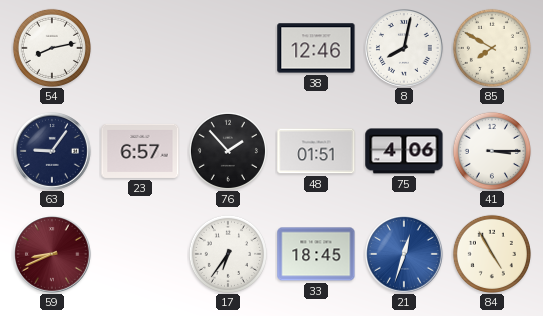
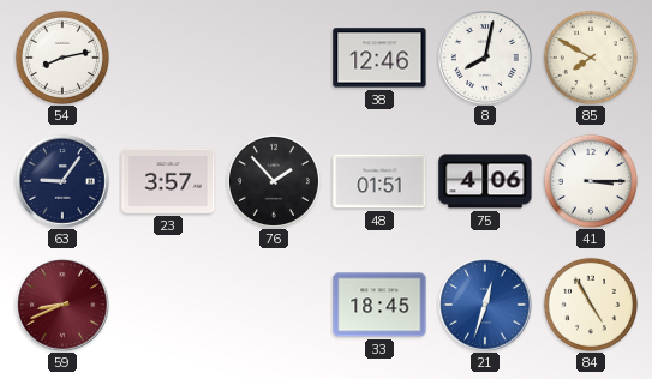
23: 6:57 -> 3:57
17: 6:36 -> none
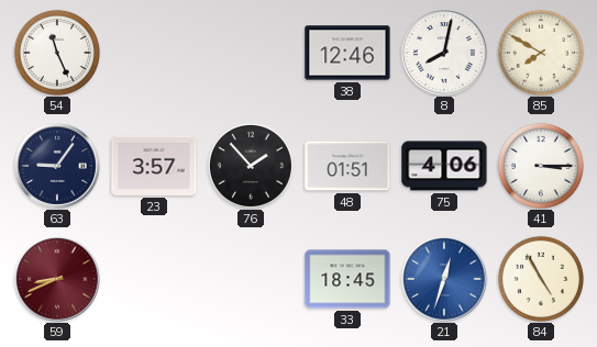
54: 8:13 -> 11:26
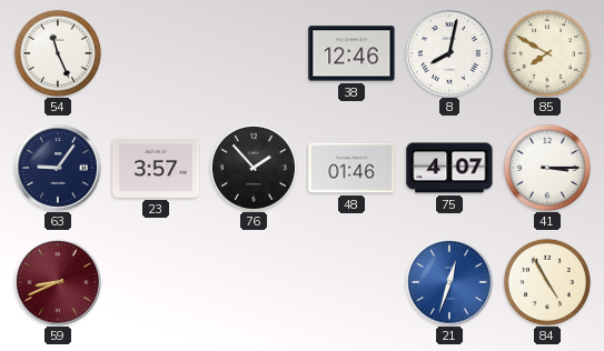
48: 01:51 -> 01:46
75: 4:06 -> 4:07
33: 18:45 -> none
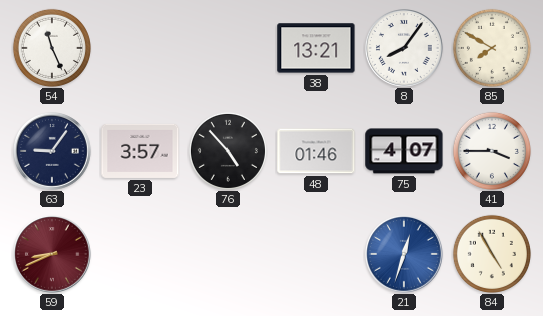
38: 12:46 -> 13:21
8: 8:02 -> 8:06
76: 1:53 -> 4:53
41: 3:15 -> 3:45
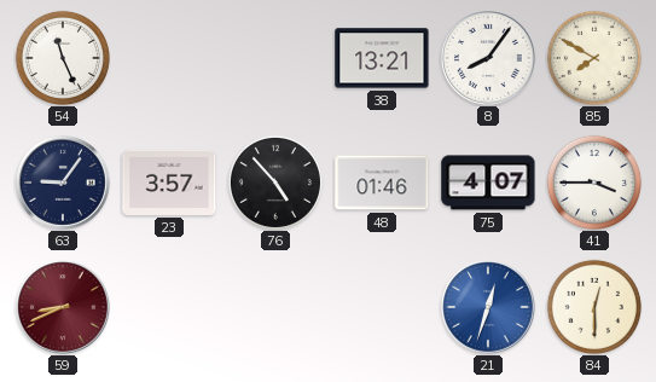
84: 4:55 -> 12:30
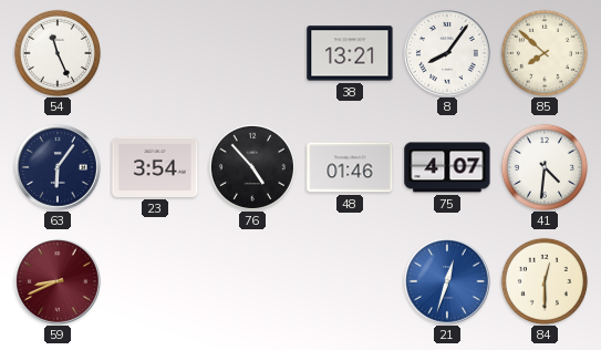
85: 7:50 -> 7:52
63: 9:06 -> 6:06
23: 3:57 -> 3:54
41: 3:45 -> 4:31
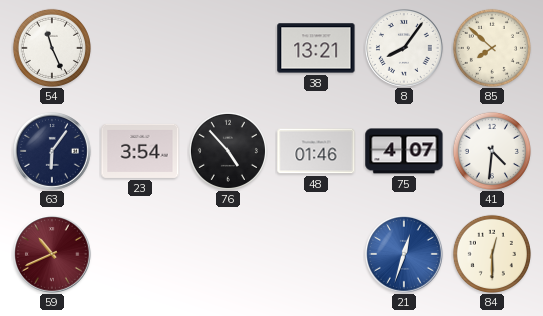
59: 8:41 -> 10:41
